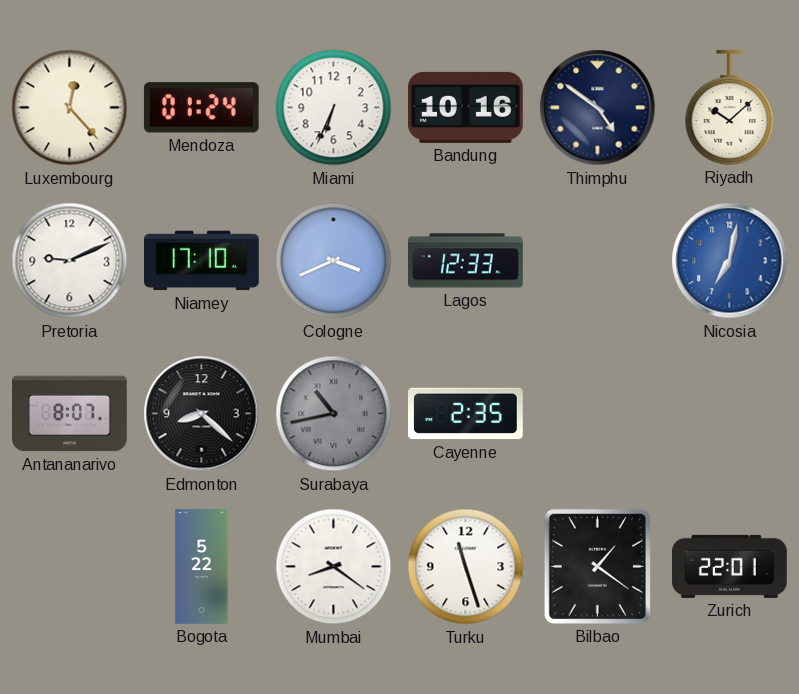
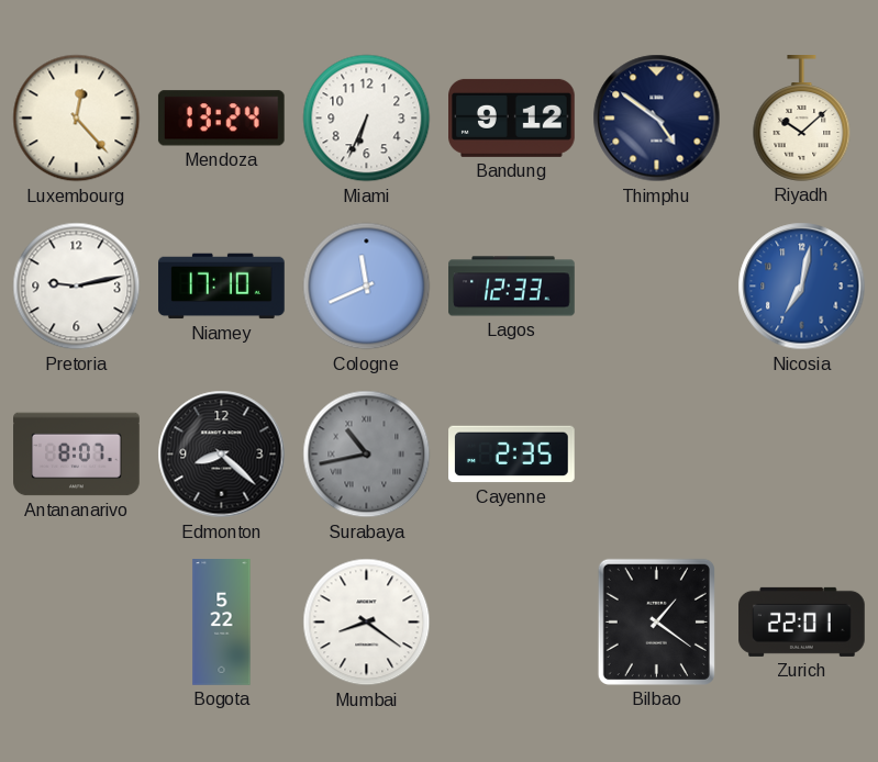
Mendoza: 01:24 -> 13:24
Bandung: 10:16 -> 9:12
Pretoria: 9:11 -> 9:13
Cologne: 3:41 -> 11:41
Turku: 11:27 -> none
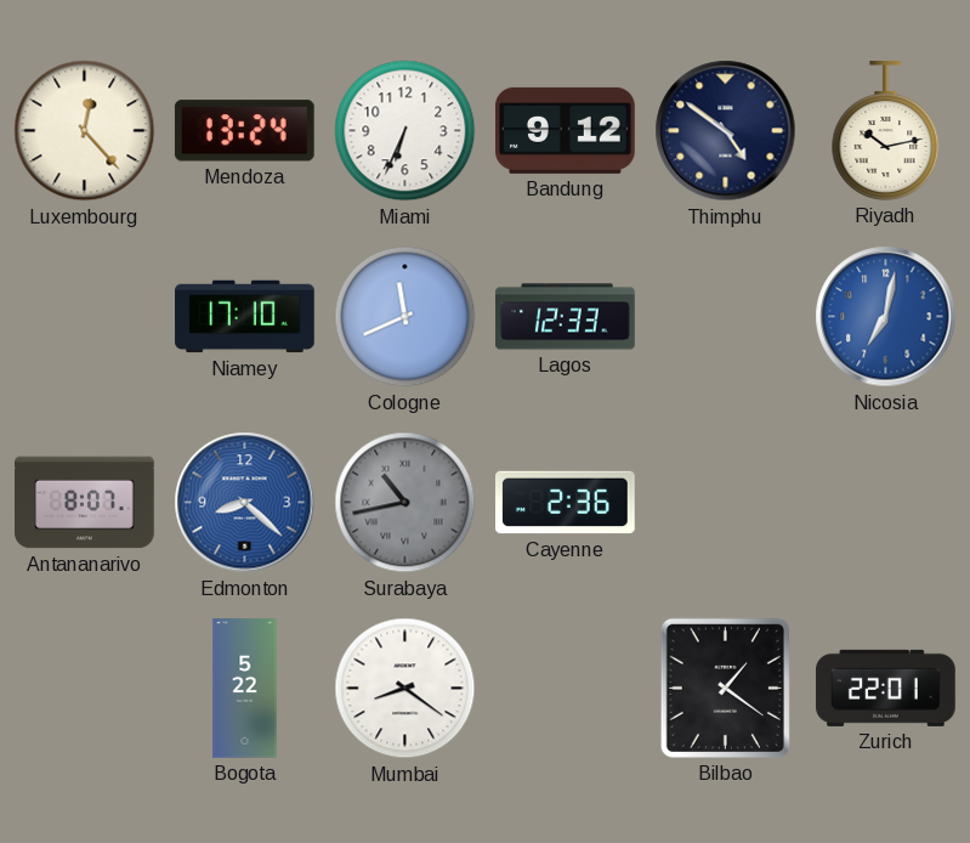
Riyadh: 10:08 -> 10:13
Pretoria: 9:13 -> none
Edmonton dial: black -> blue
Cayenne: 2:35 -> 2:36
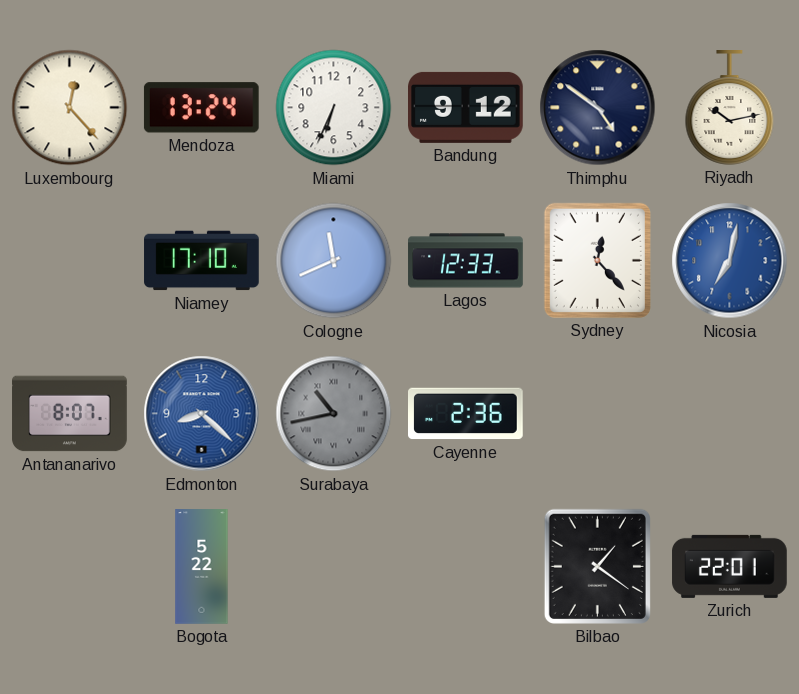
Sydney: none -> 12:23
Mumbai: 8:21 -> none
